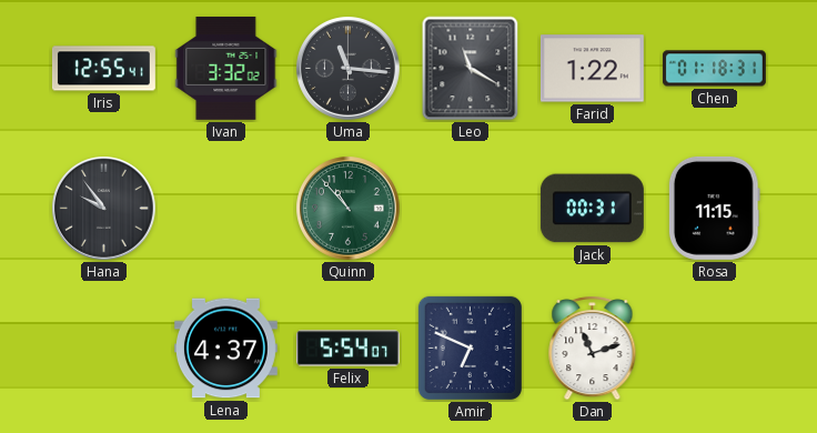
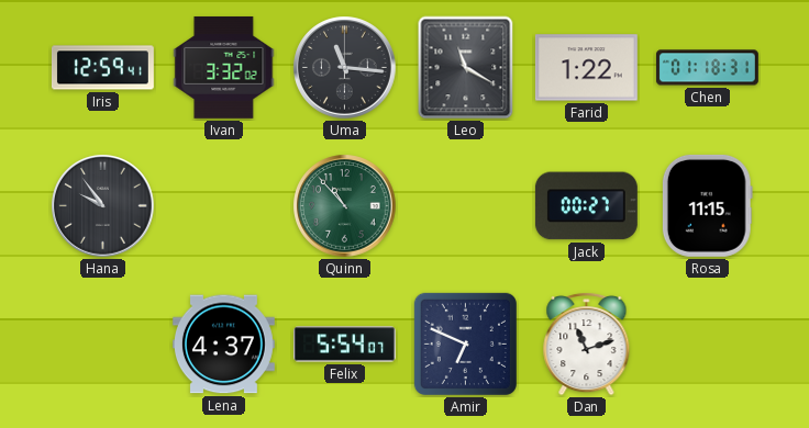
Iris: 12:55 -> 12:59
Jack: 00:31 -> 00:27
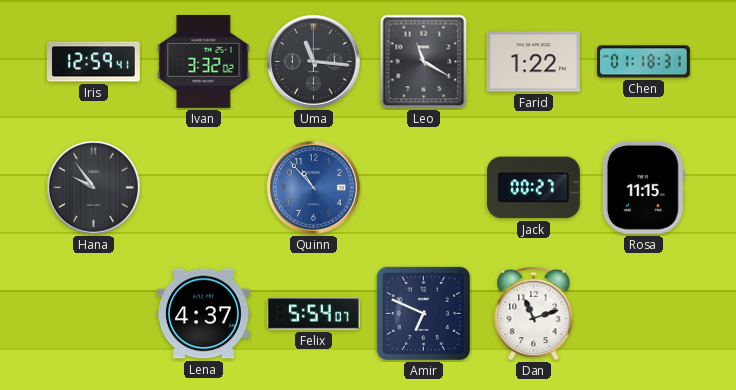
Quinn dial: green -> blue
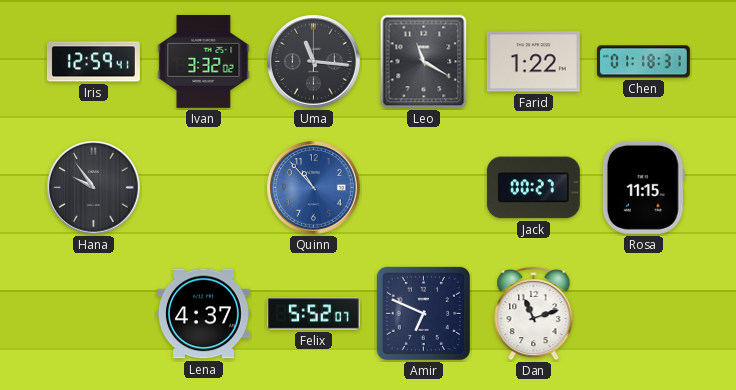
Felix: 5:54 -> 5:52
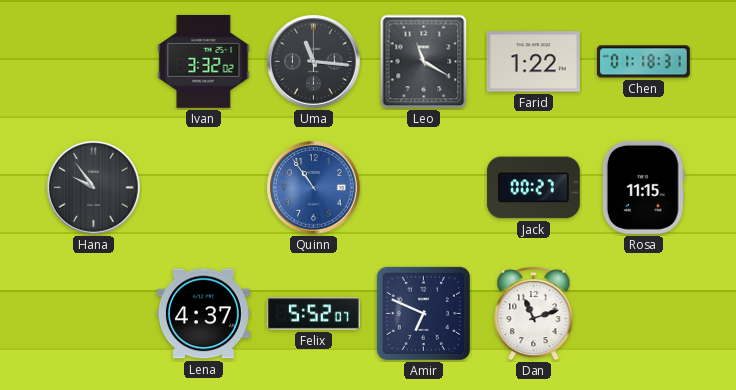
Iris: 12:59 -> none
Quinn: 10:53 -> 10:54
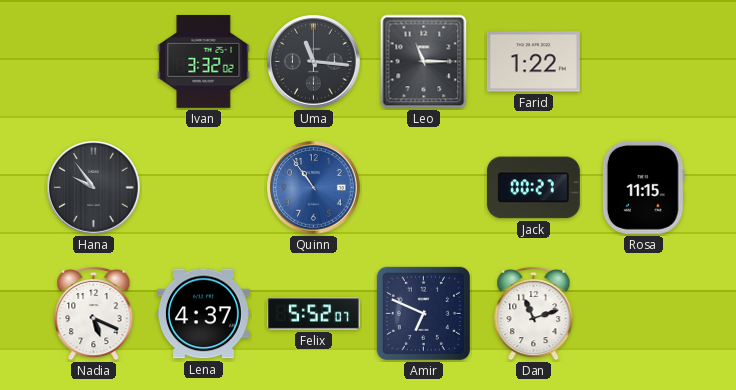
Leo: 11:20 -> 11:15
Chen: 01:18 -> none
Nadia: none -> 5:19
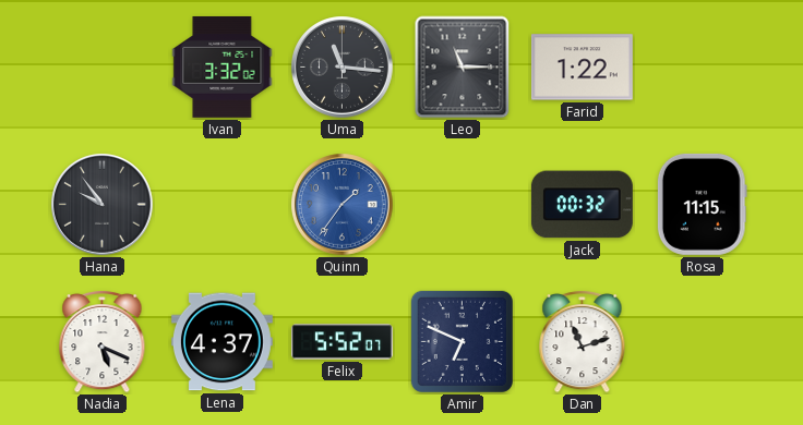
Quinn: 10:54 -> 1:36
Jack: 00:27 -> 00:32
